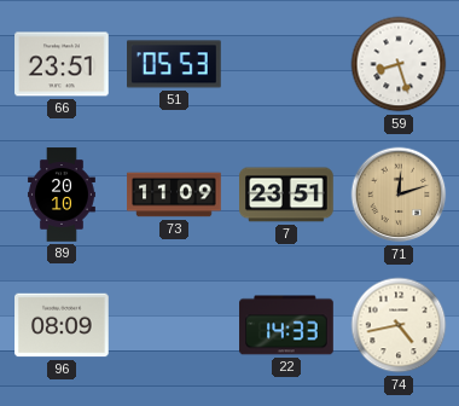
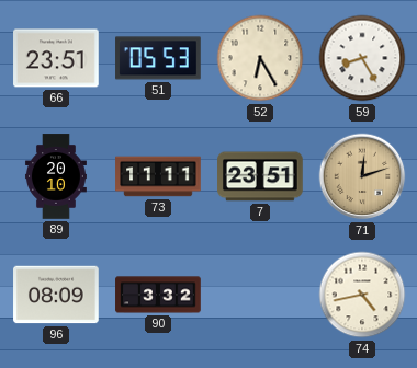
52: none -> 6:25
59: 8:27 -> 8:25
73: 11:09 -> 11:11
90: none -> 3:32
22: 14:33 -> none
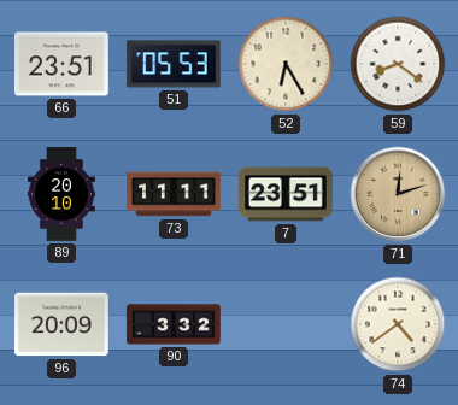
59: 8:25 -> 8:21
96: 08:09 -> 20:09
74: 4:43 -> 4:39
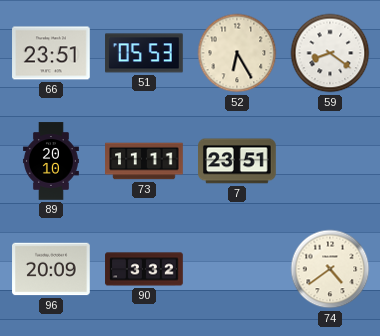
71: 12:12 -> none
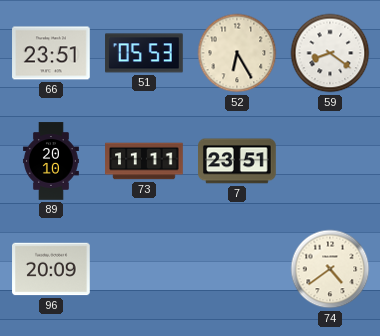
90: 3:32 -> none
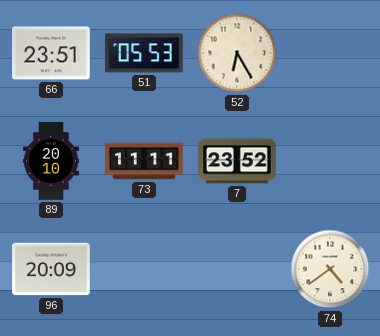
59: 8:21 -> none
7: 23:51 -> 23:52
